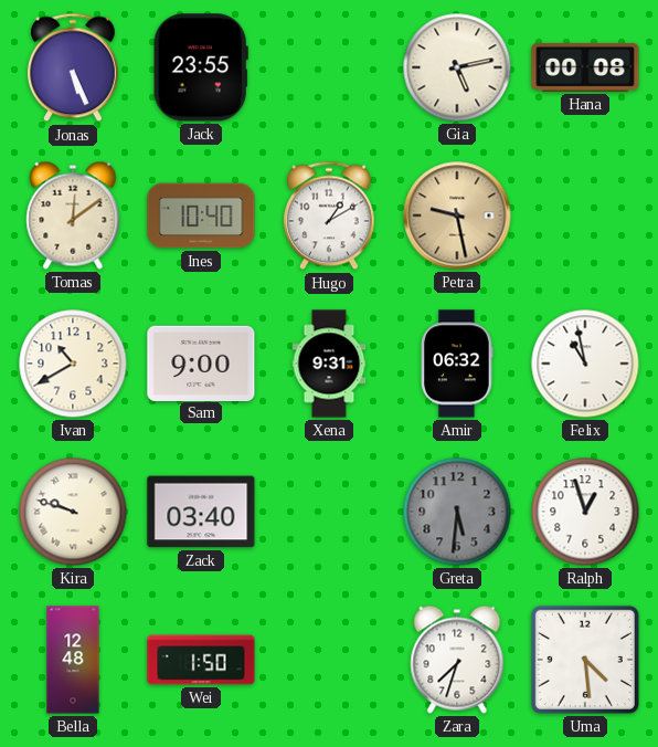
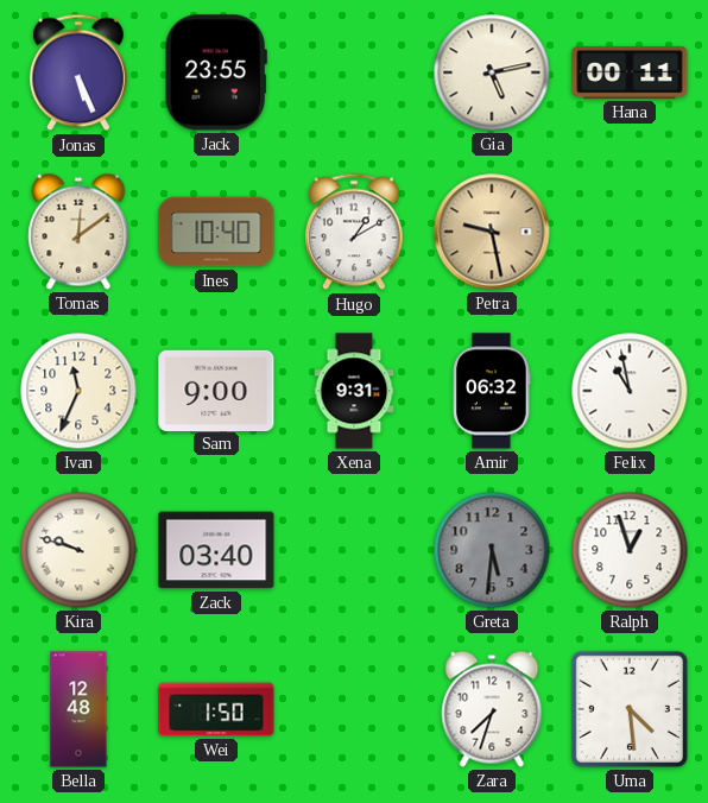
Hana: 00:08 -> 00:11
Ivan: 10:40 -> 11:34
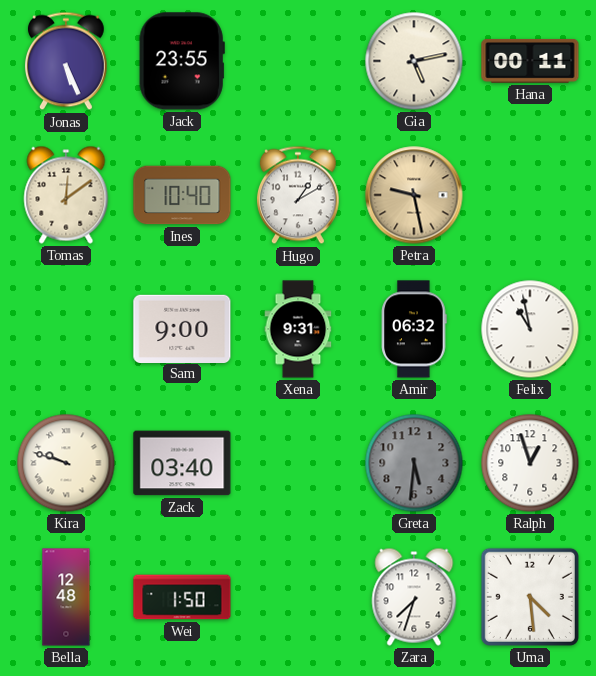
Ivan: 11:34 -> none
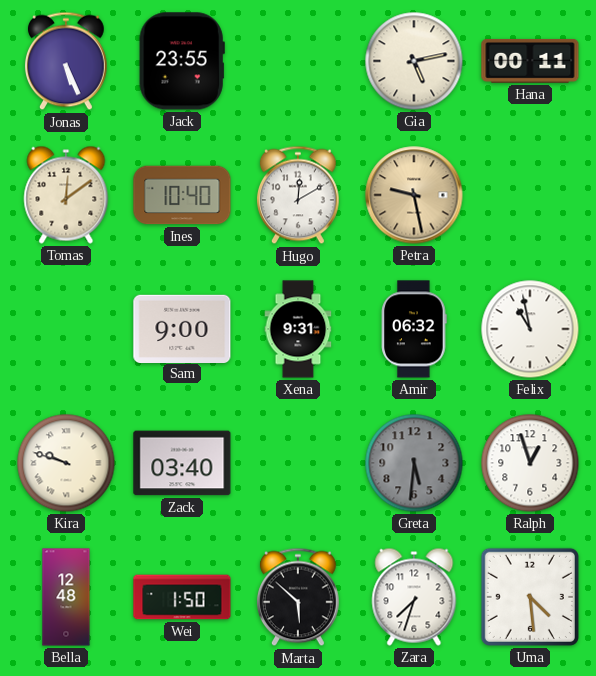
Hugo: 1:10 -> 12:10
Marta: none -> 5:52
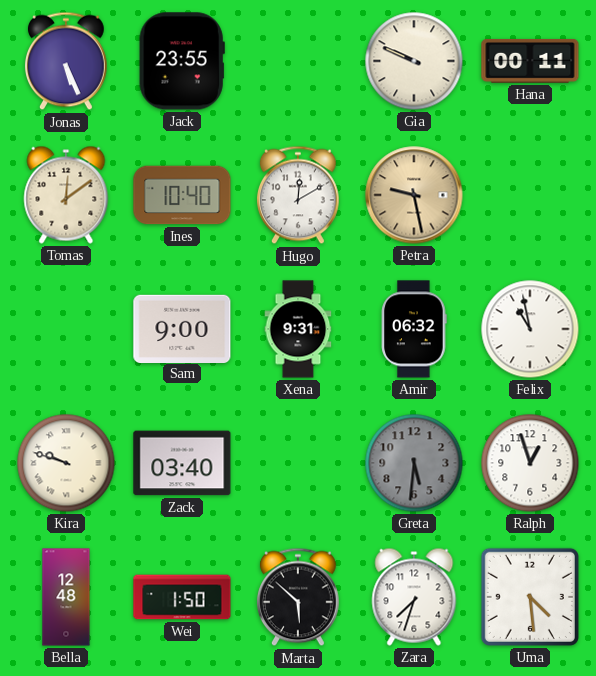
Gia: 5:13 -> 9:49
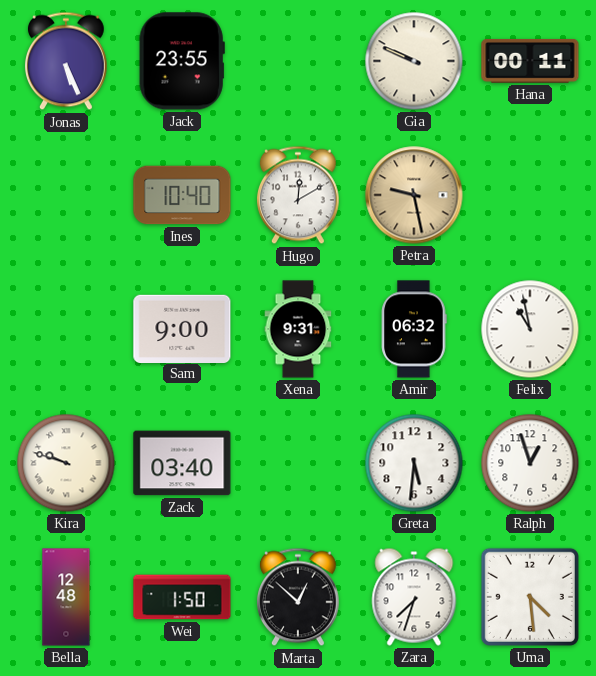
Tomas: 12:09 -> none
Greta dial: grey -> white
Marta: 5:52 -> 12:52
